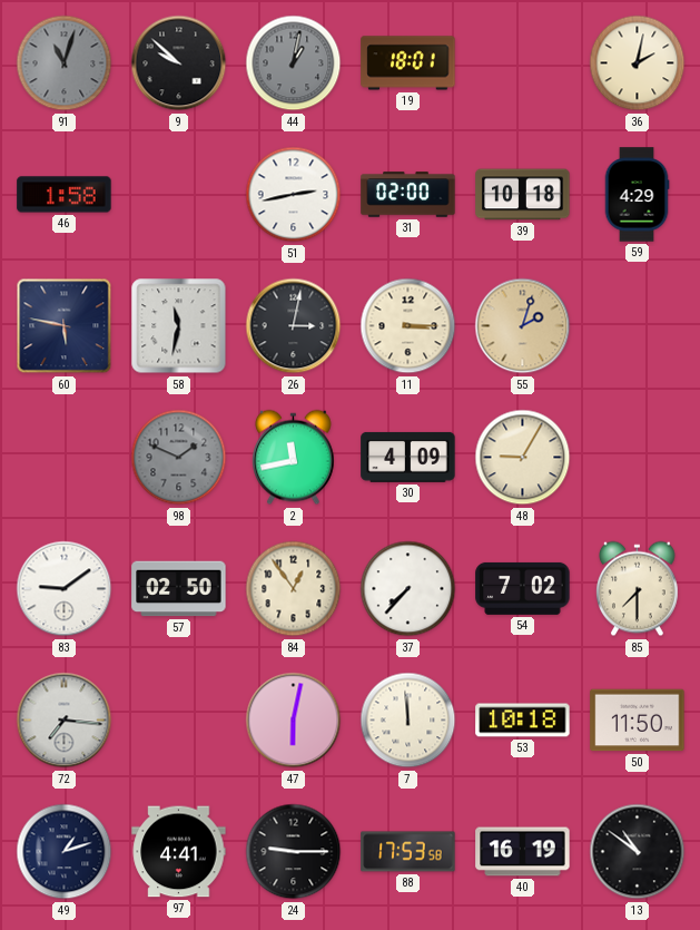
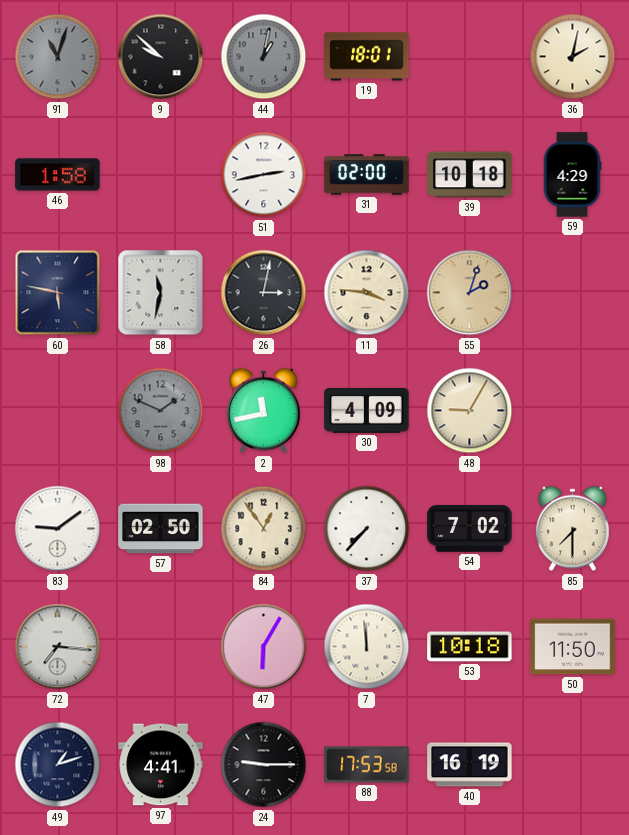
11: 3:15 -> 3:46
47: 6:02 -> 6:05
13: 10:51 -> none
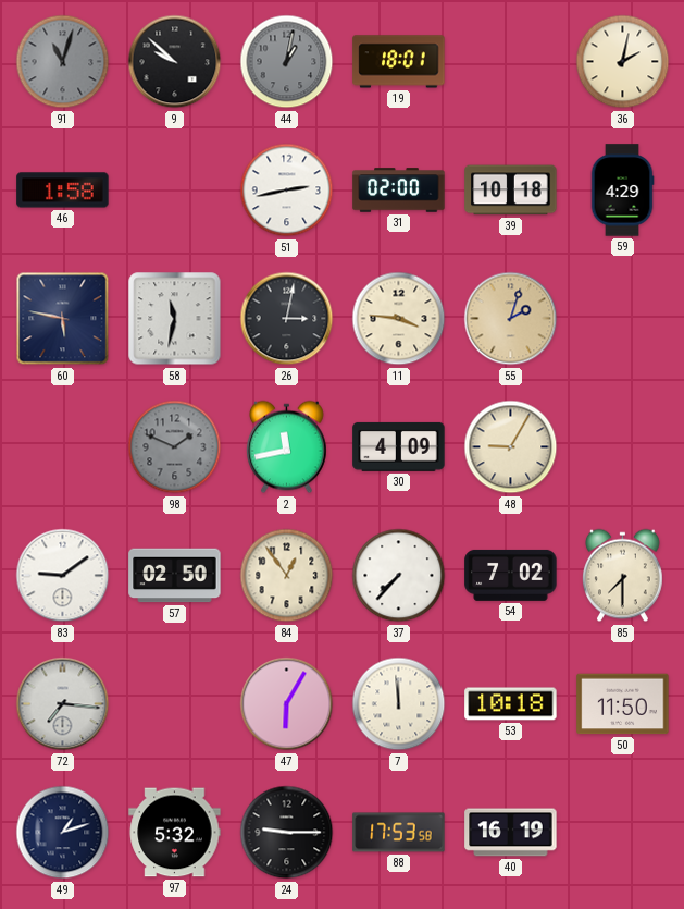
97: 4:41 -> 5:32
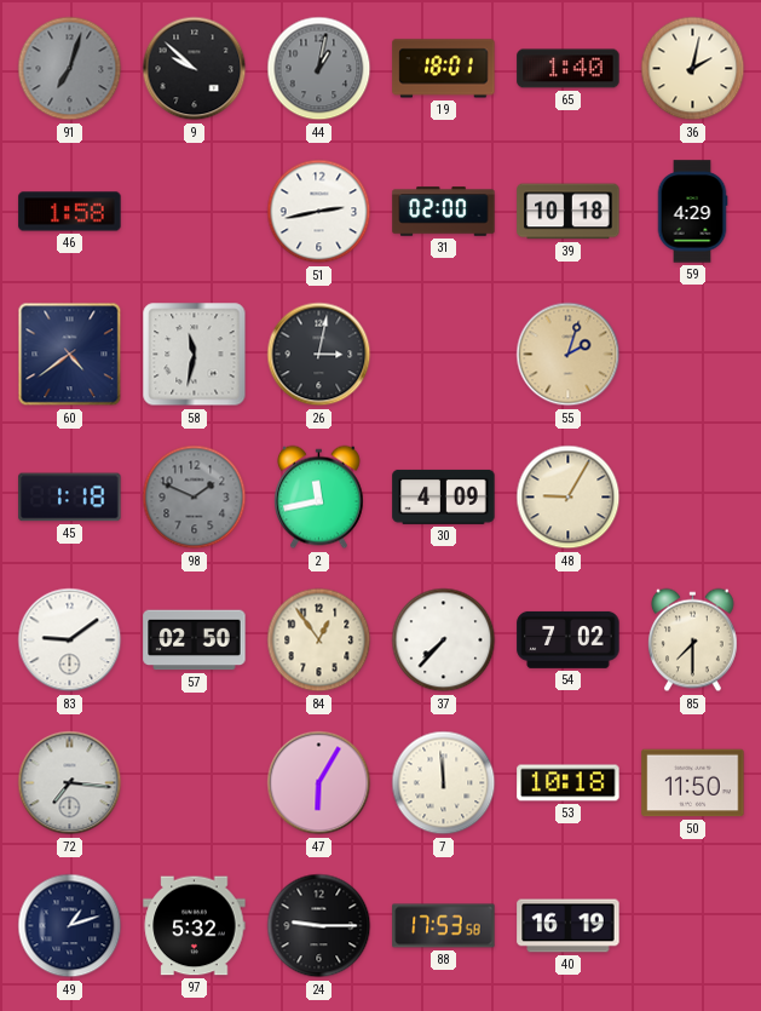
91: 11:03 -> 7:03
65: none -> 1:40
60: 5:47 -> 4:39
11: 3:46 -> none
45: none -> 1:18
